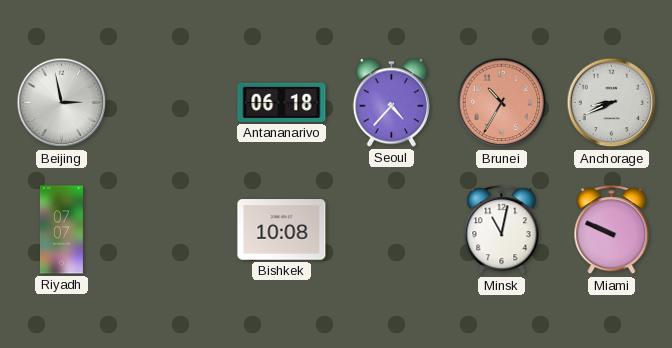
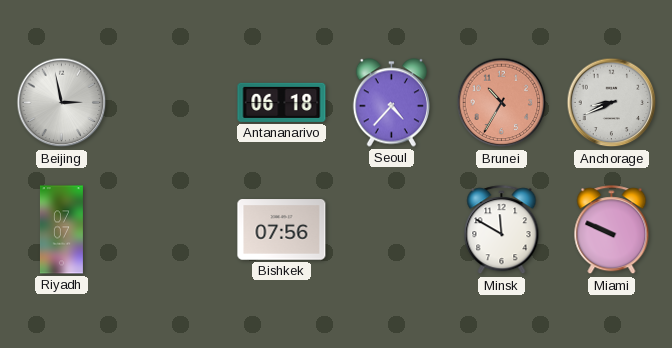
Bishkek: 10:08 -> 07:56
Minsk: 11:02 -> 11:50
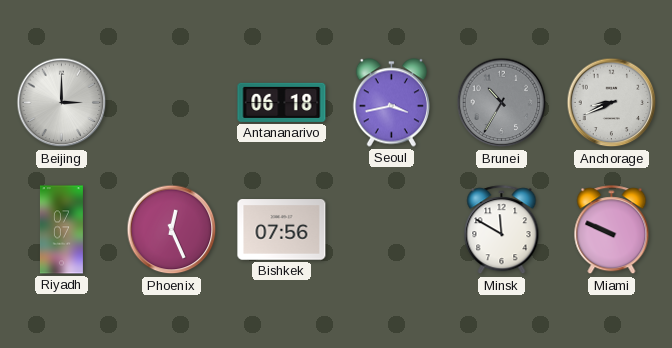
Beijing: 2:58 -> 3:00
Seoul: 4:37 -> 3:43
Brunei dial: salmon -> grey
Phoenix: none -> 12:26
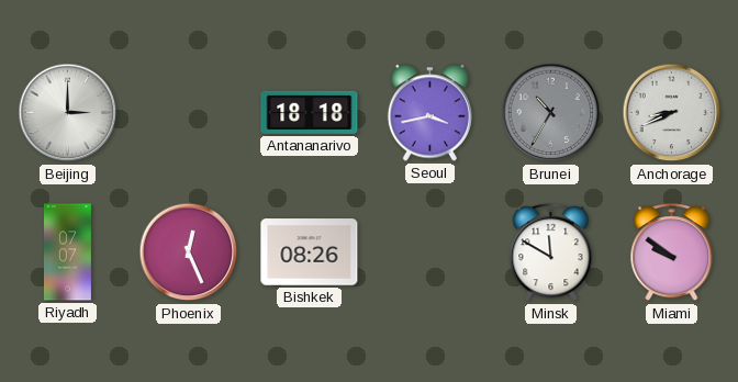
Antananarivo: 06:18 -> 18:18
Bishkek: 07:56 -> 08:26
Miami: 9:49 -> 9:51
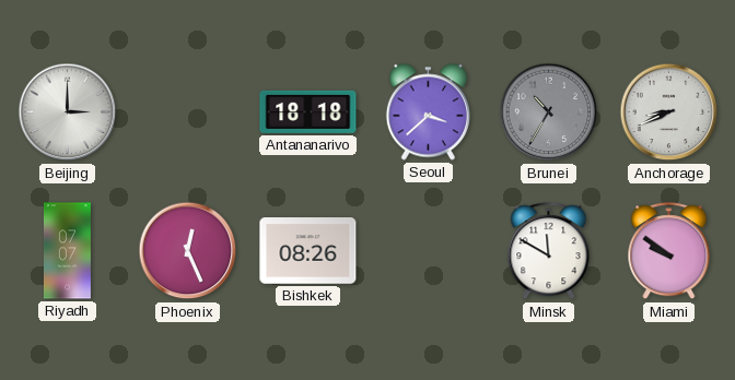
Seoul: 3:43 -> 3:38
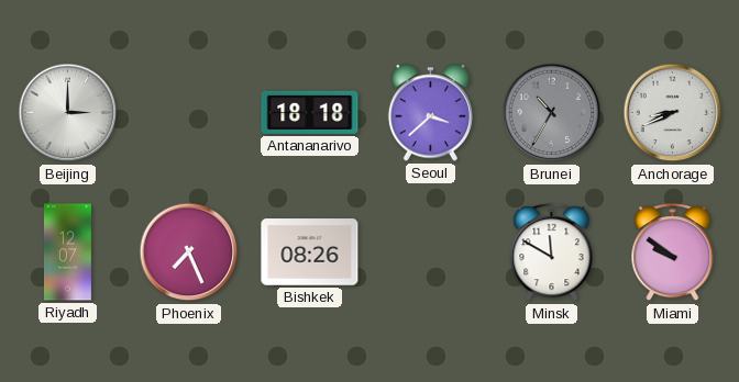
Riyadh: 07:07 -> 12:07
Phoenix: 12:26 -> 7:26
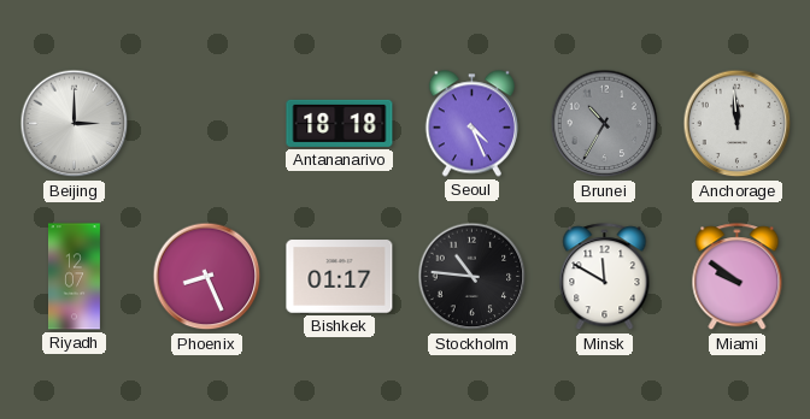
Seoul: 3:38 -> 4:26
Anchorage: 8:41 -> 11:59
Phoenix: 7:26 -> 8:26
Bishkek: 08:26 -> 01:17
Stockholm: none -> 10:46
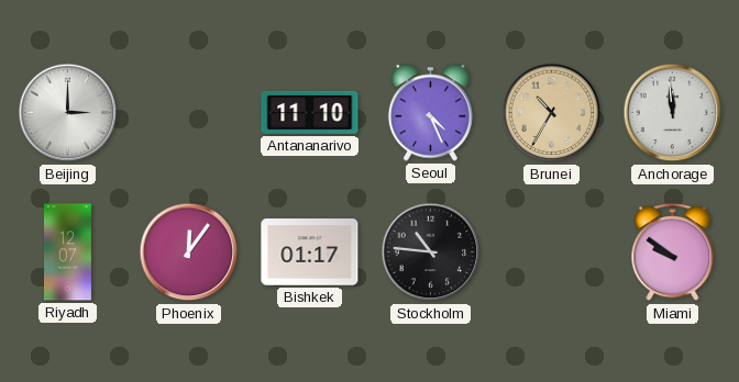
Antananarivo: 18:18 -> 11:10
Brunei dial: grey -> champagne
Phoenix: 8:26 -> 12:06
Minsk: 11:50 -> none
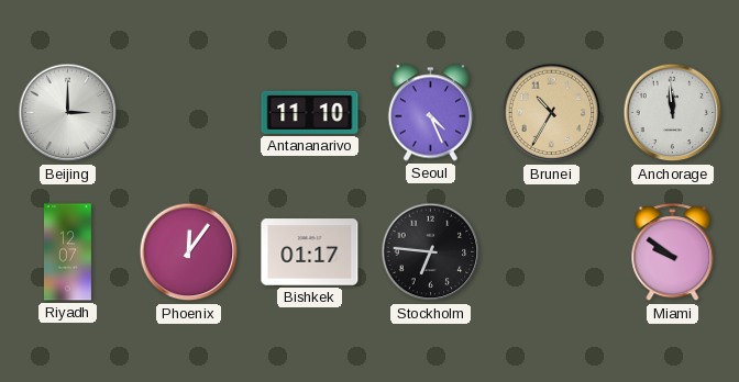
Stockholm: 10:46 -> 6:46
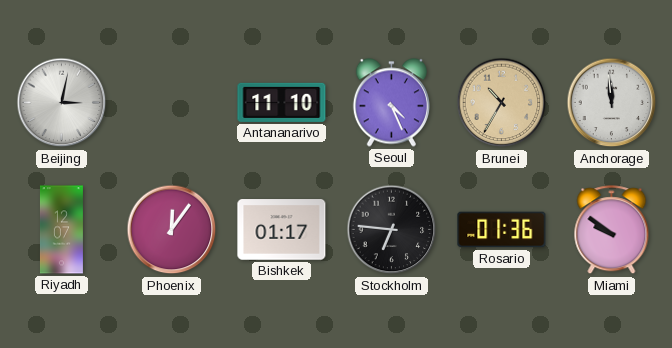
Beijing: 3:00 -> 3:02
Rosario: none -> 01:36
